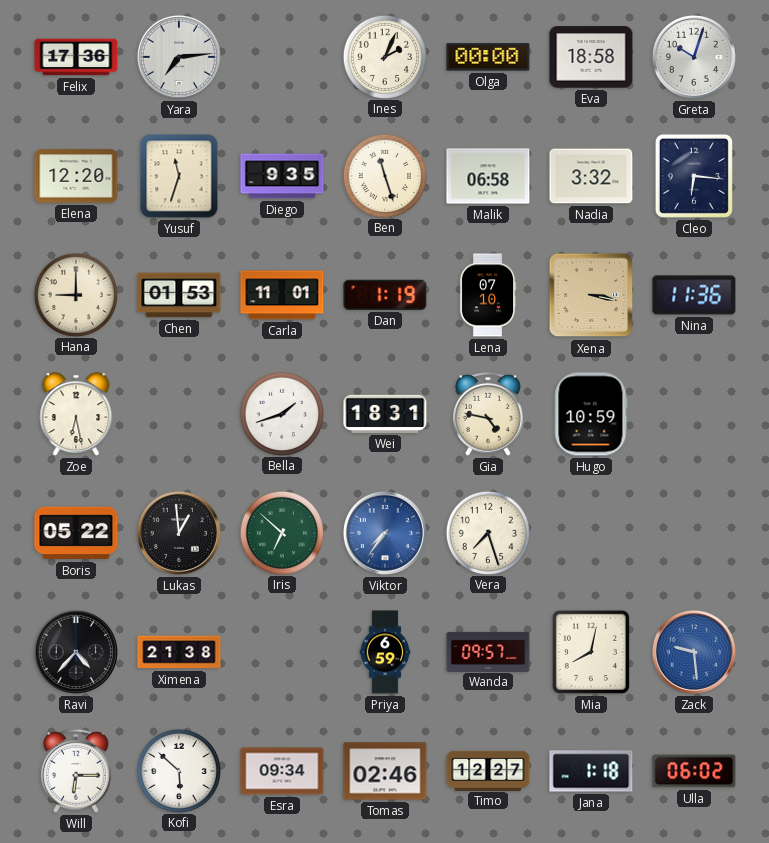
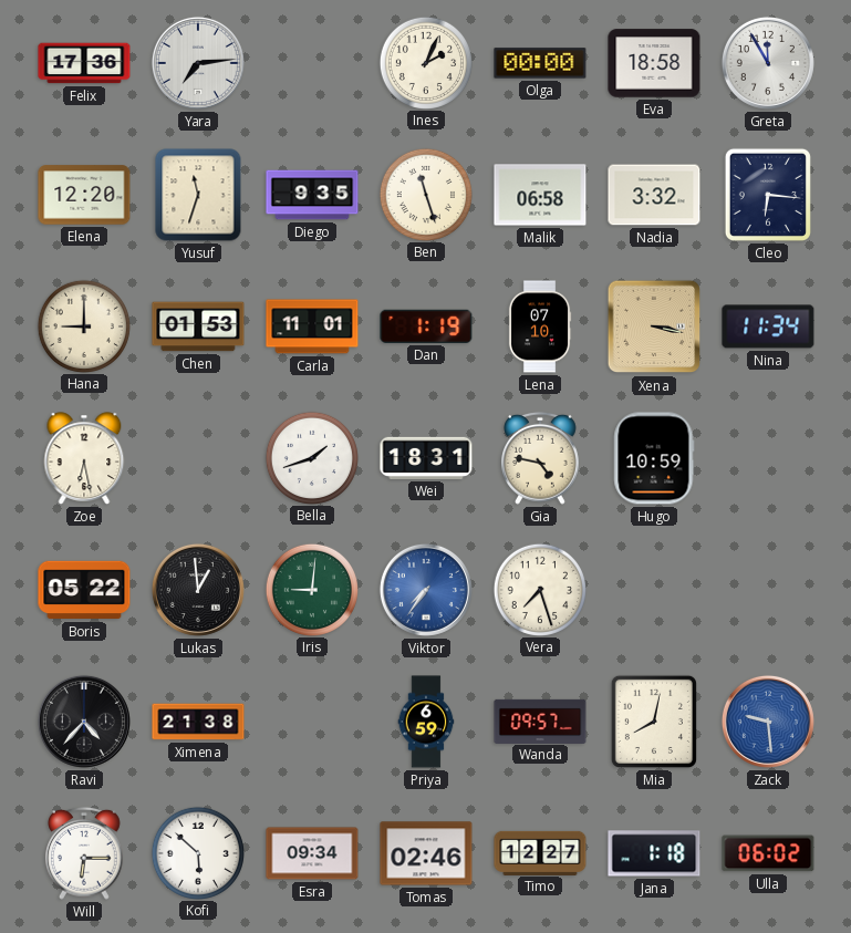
Greta: 10:03 -> 11:55
Nina: 11:36 -> 11:34
Iris: 6:52 -> 9:01
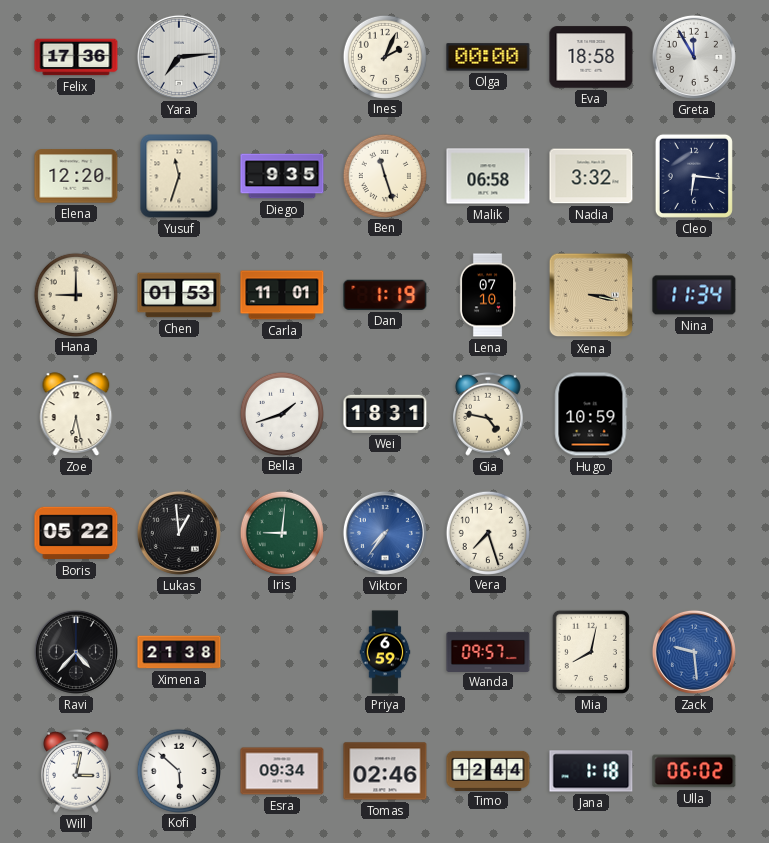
Will: 6:15 -> 3:02
Timo: 12:27 -> 12:44
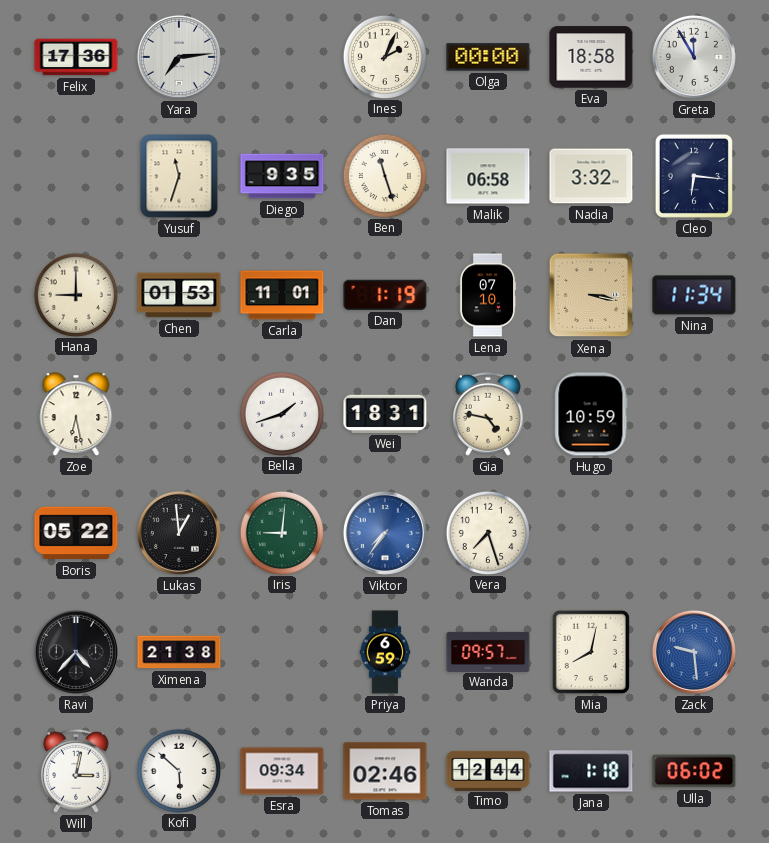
Elena: 12:20 -> none
